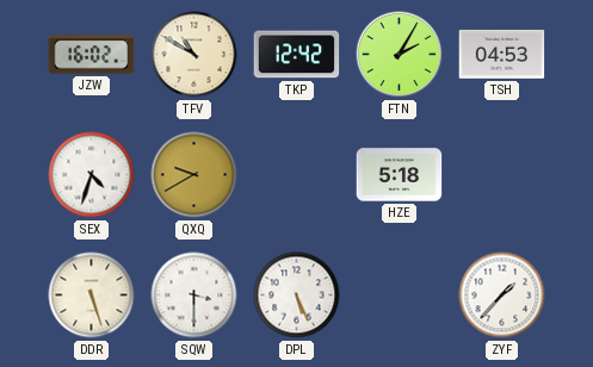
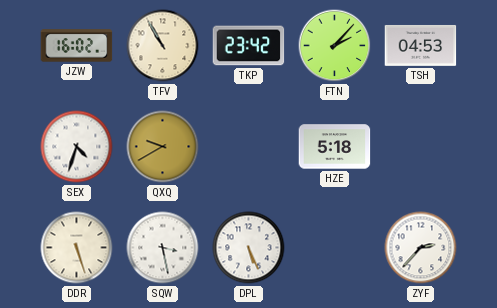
TFV: 10:50 -> 10:55
TKP: 12:42 -> 23:42
FTN: 2:05 -> 2:07
SQW: 3:30 -> 3:28
ZYF: 1:37 -> 2:37
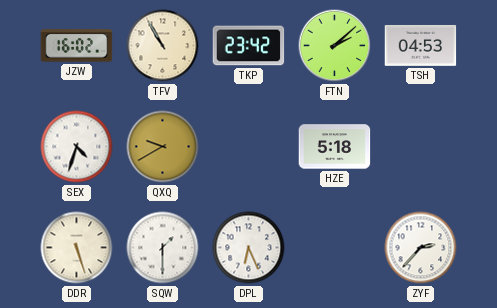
FTN: 2:07 -> 2:08
SQW: 3:28 -> 1:30
DPL: 5:26 -> 6:26
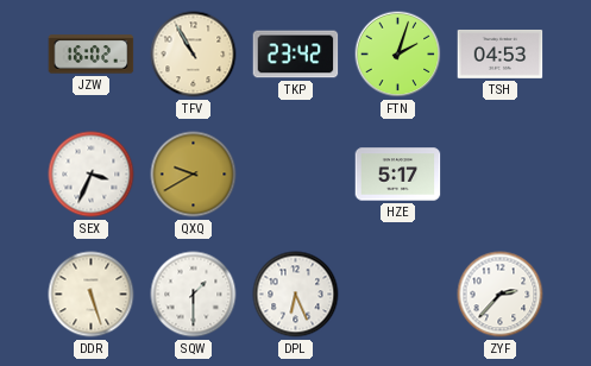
FTN: 2:08 -> 2:03
SEX: 4:33 -> 3:34
HZE: 5:18 -> 5:17
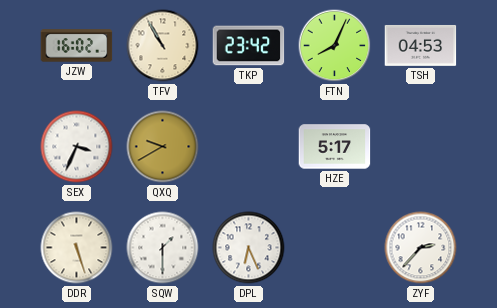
FTN: 2:03 -> 8:04
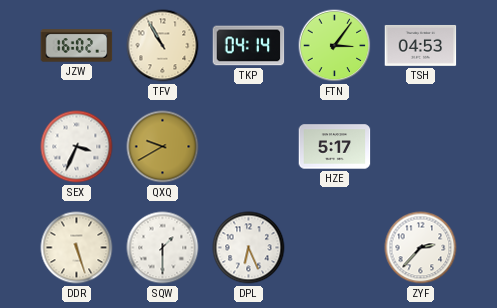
TKP: 23:42 -> 04:14
FTN: 8:04 -> 3:06
